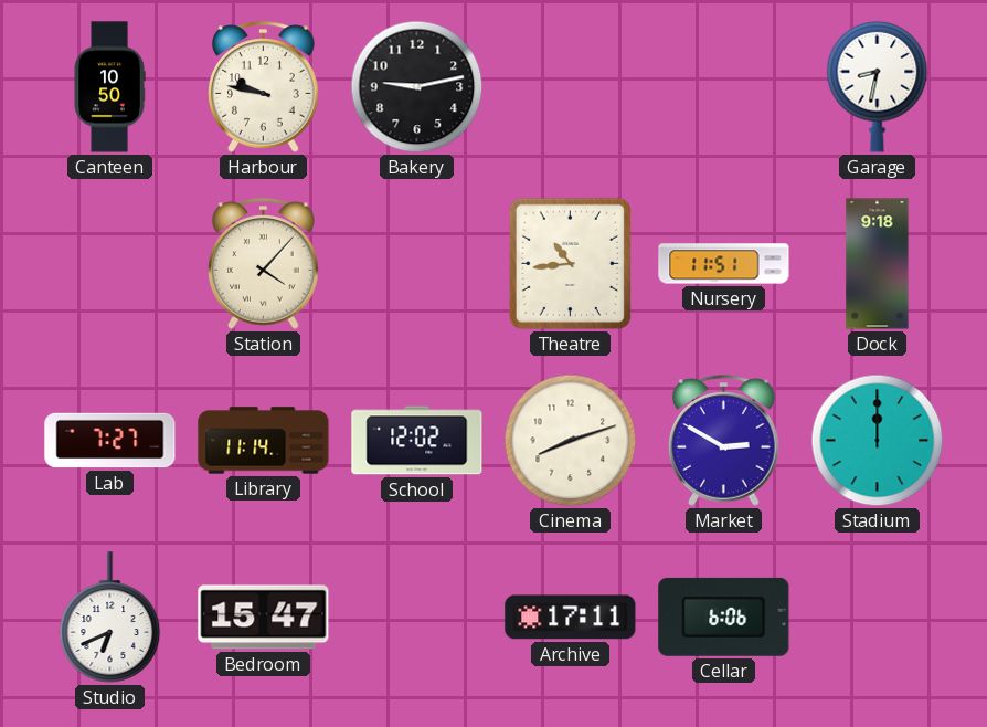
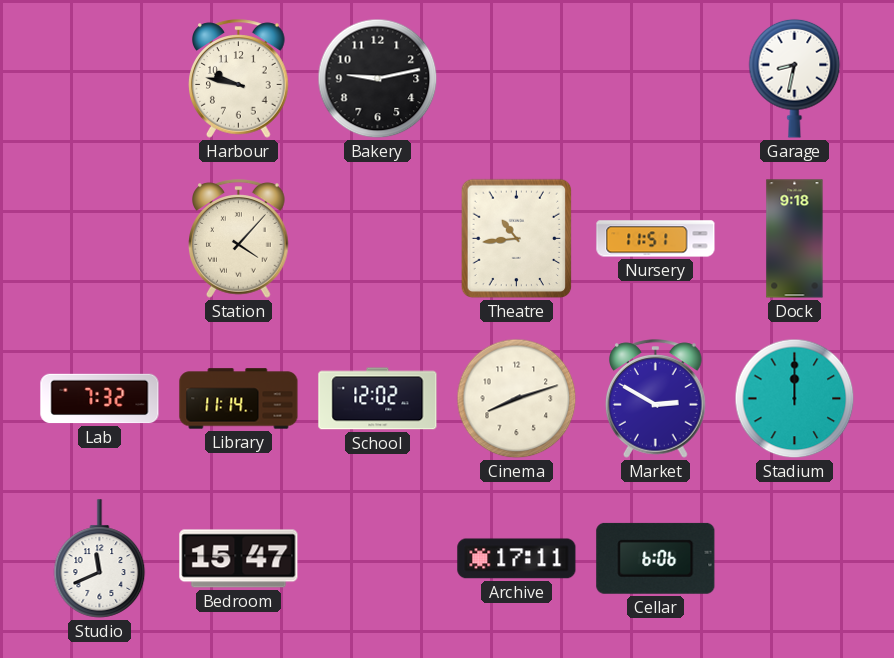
Canteen: 10:50 -> none
Lab: 7:27 -> 7:32
Studio: 6:41 -> 11:41
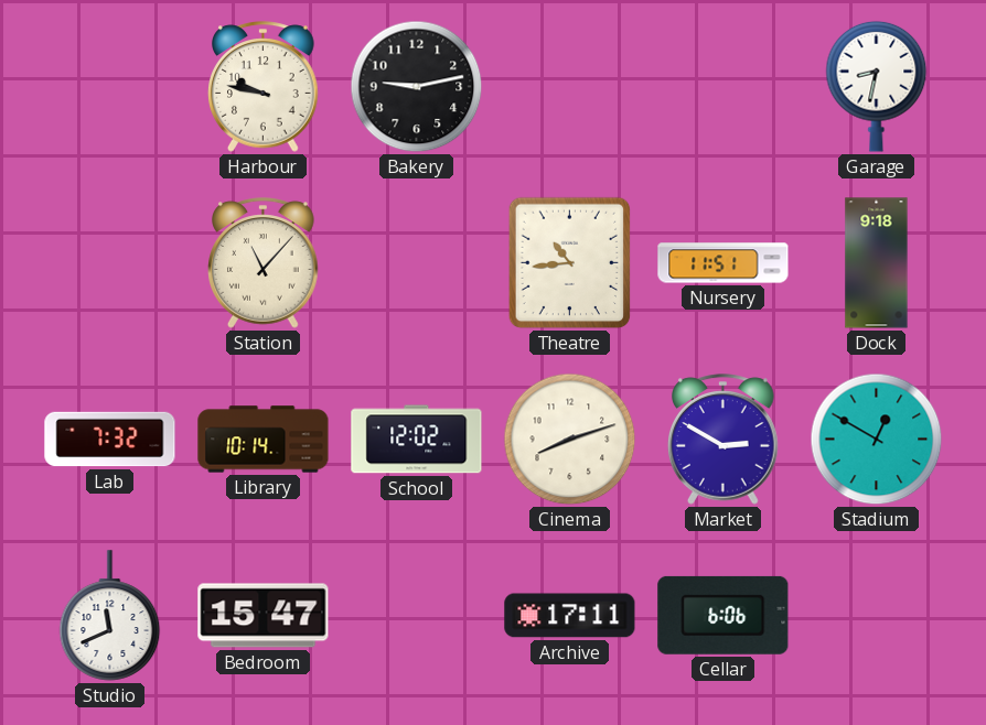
Station: 4:07 -> 11:07
Library: 11:14 -> 10:14
Stadium: 12:00 -> 12:50
